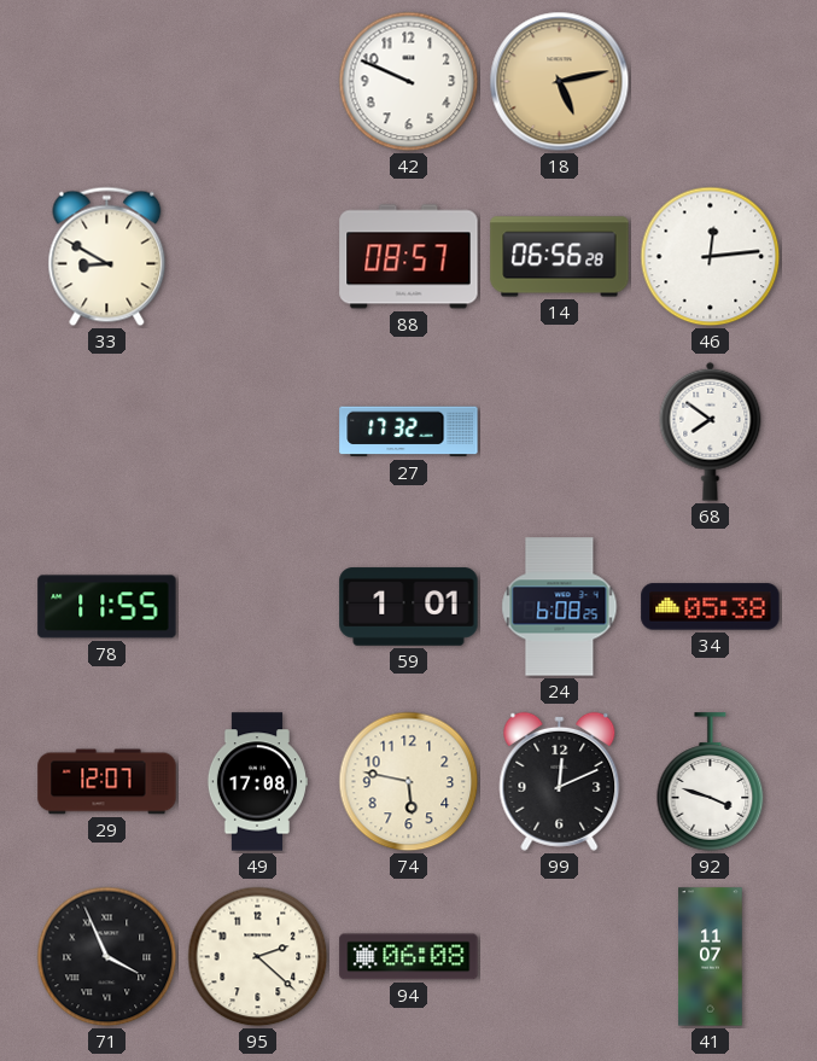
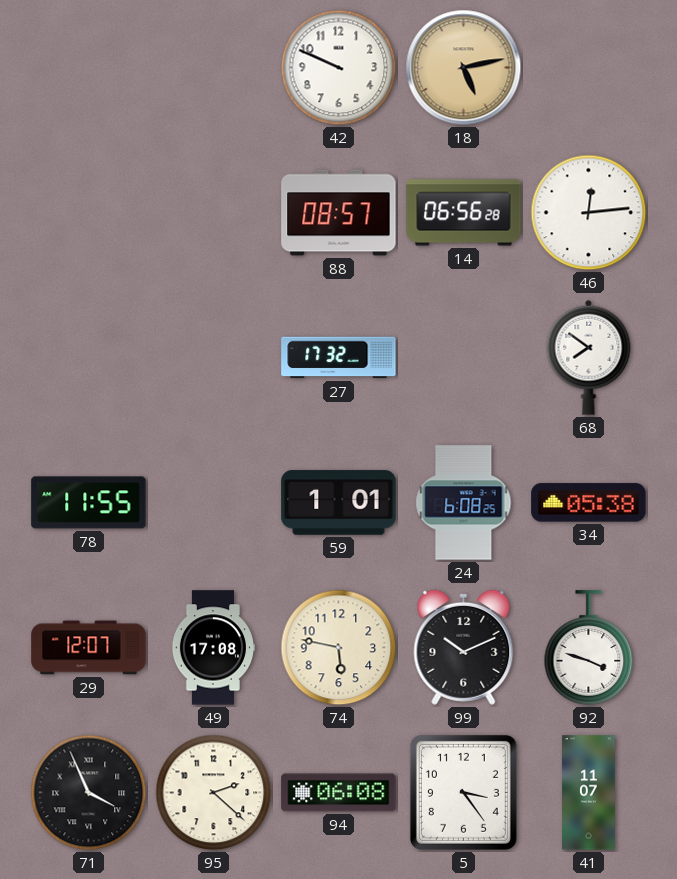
33: 8:50 -> none
99: 12:11 -> 10:11
5: none -> 3:24
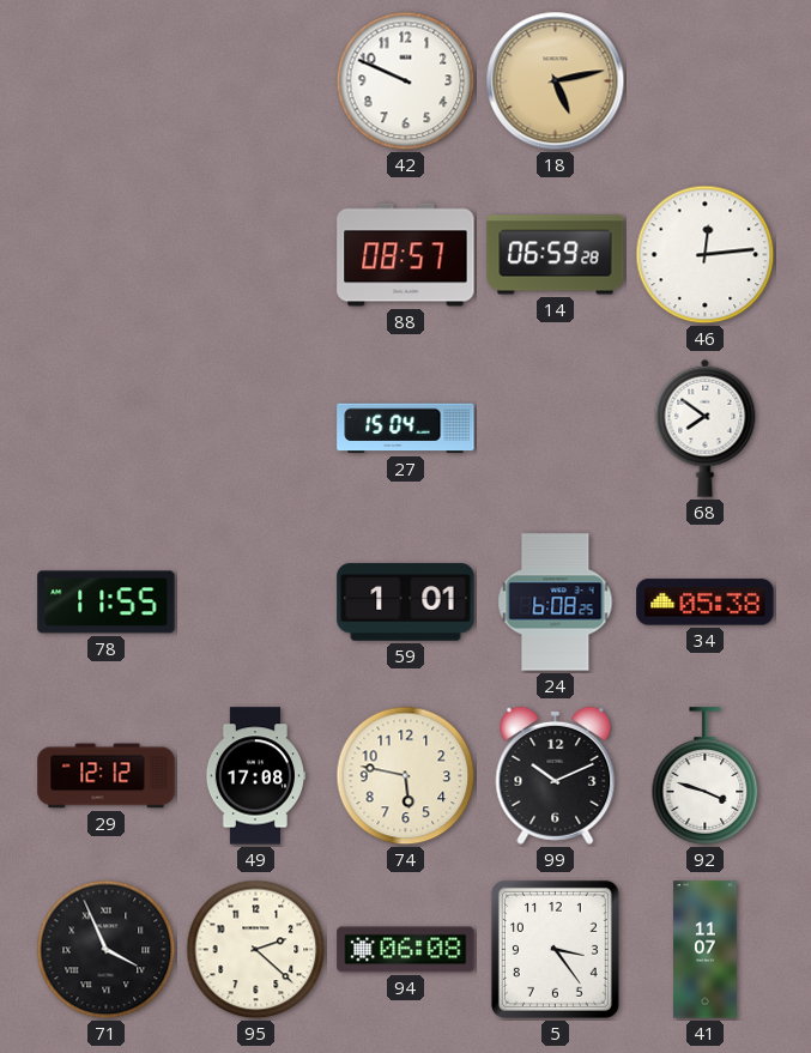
14: 06:56 -> 06:59
27: 17:32 -> 15:04
29: 12:07 -> 12:12
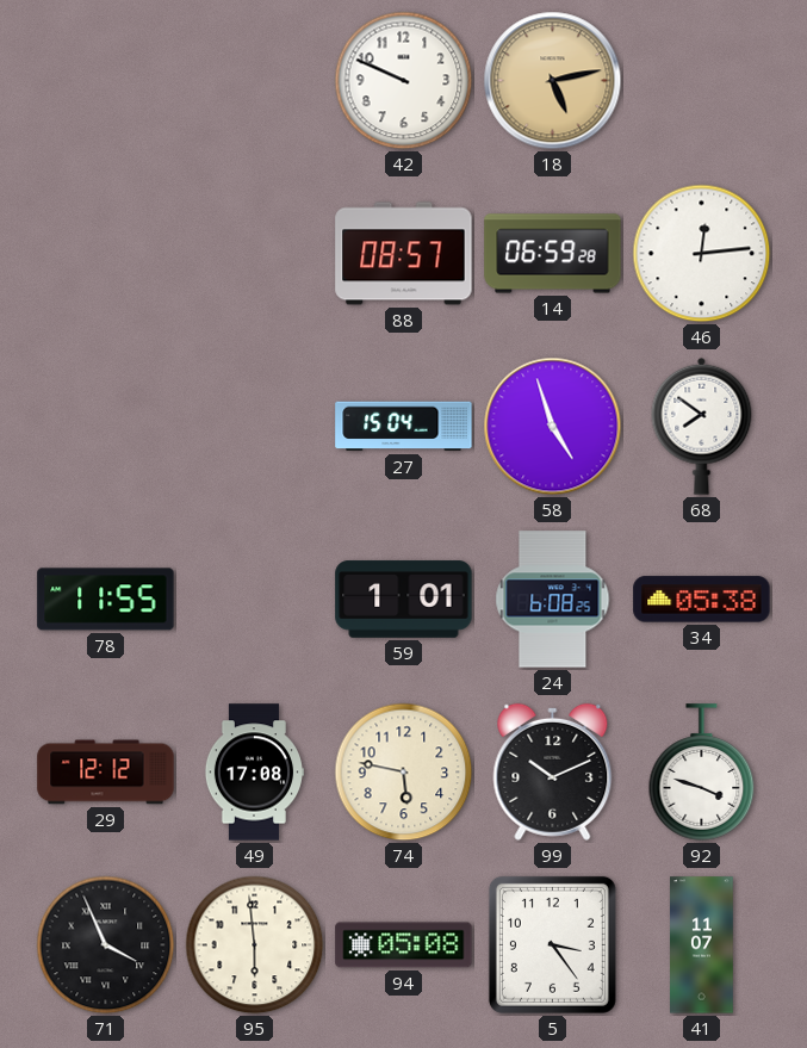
58: none -> 4:57
95: 2:22 -> 5:59
94: 06:08 -> 05:08
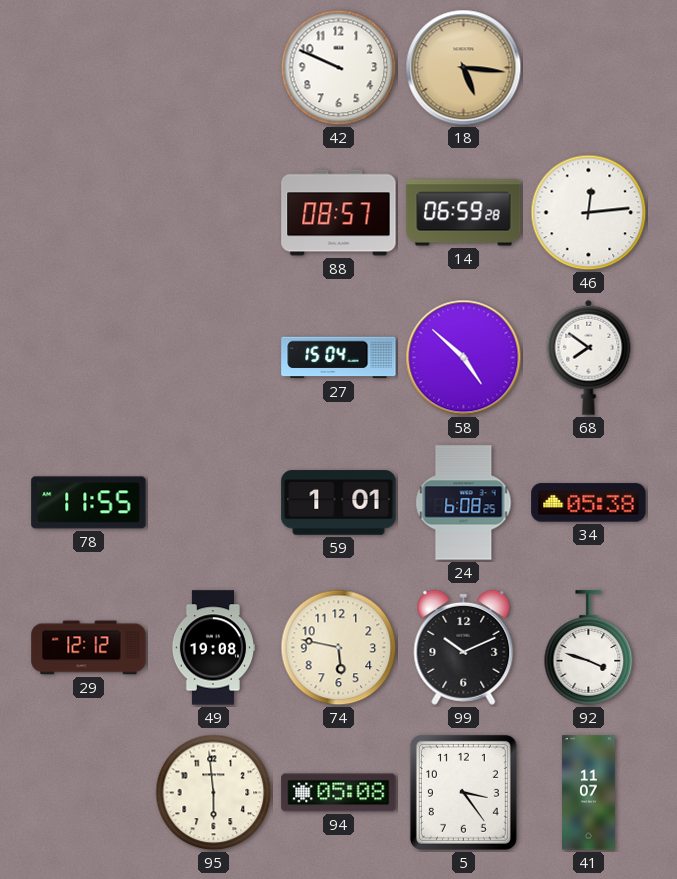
18: 5:13 -> 5:16
58: 4:57 -> 4:52
49: 17:08 -> 19:08
71: 3:56 -> none
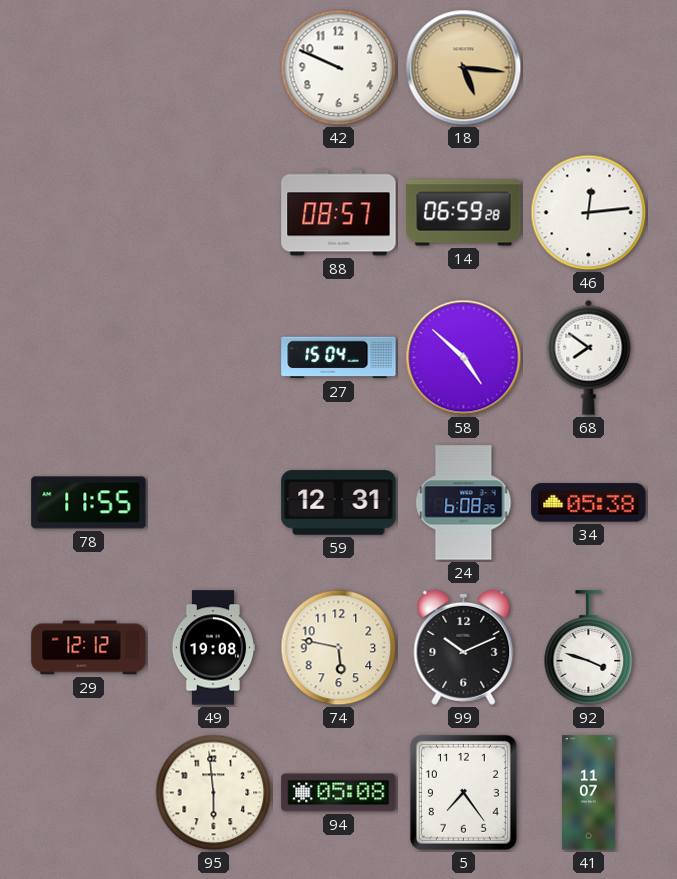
59: 1:01 -> 12:31
5: 3:24 -> 7:24
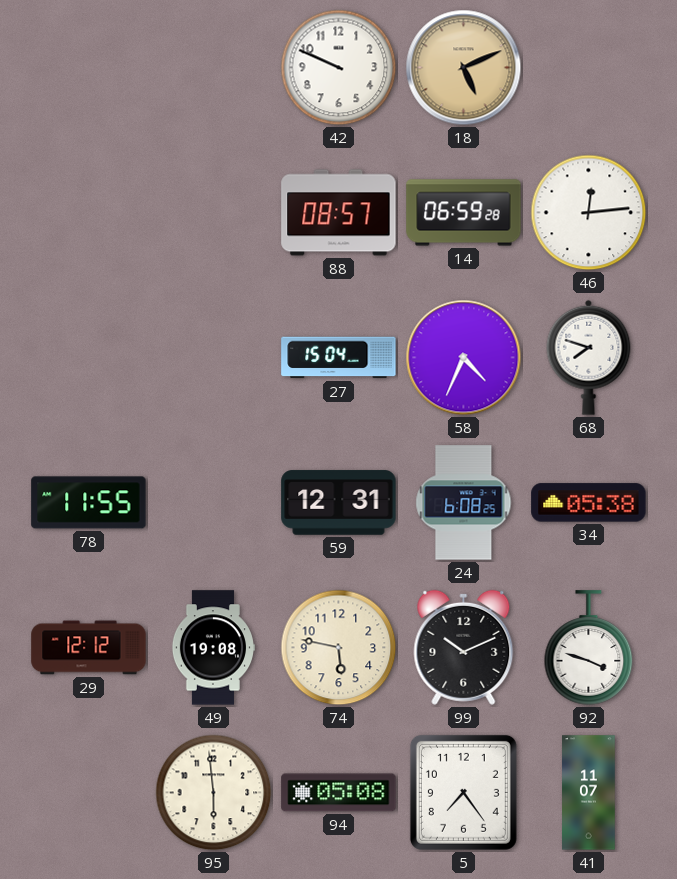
18: 5:16 -> 5:11
58: 4:52 -> 4:34
68: 7:51 -> 7:48
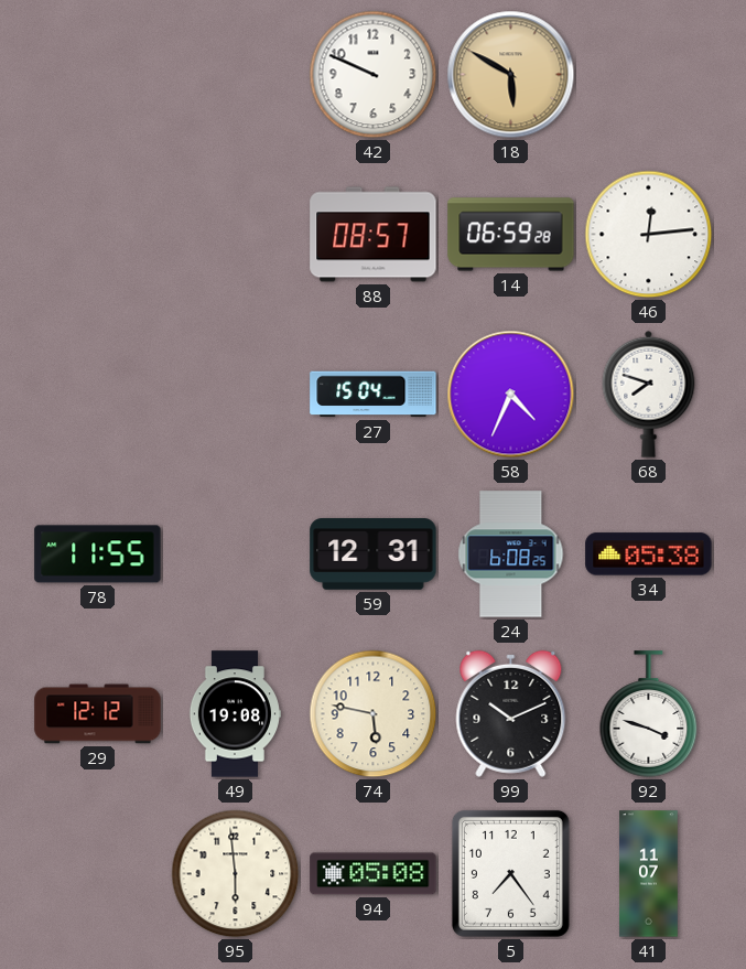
18: 5:11 -> 5:50
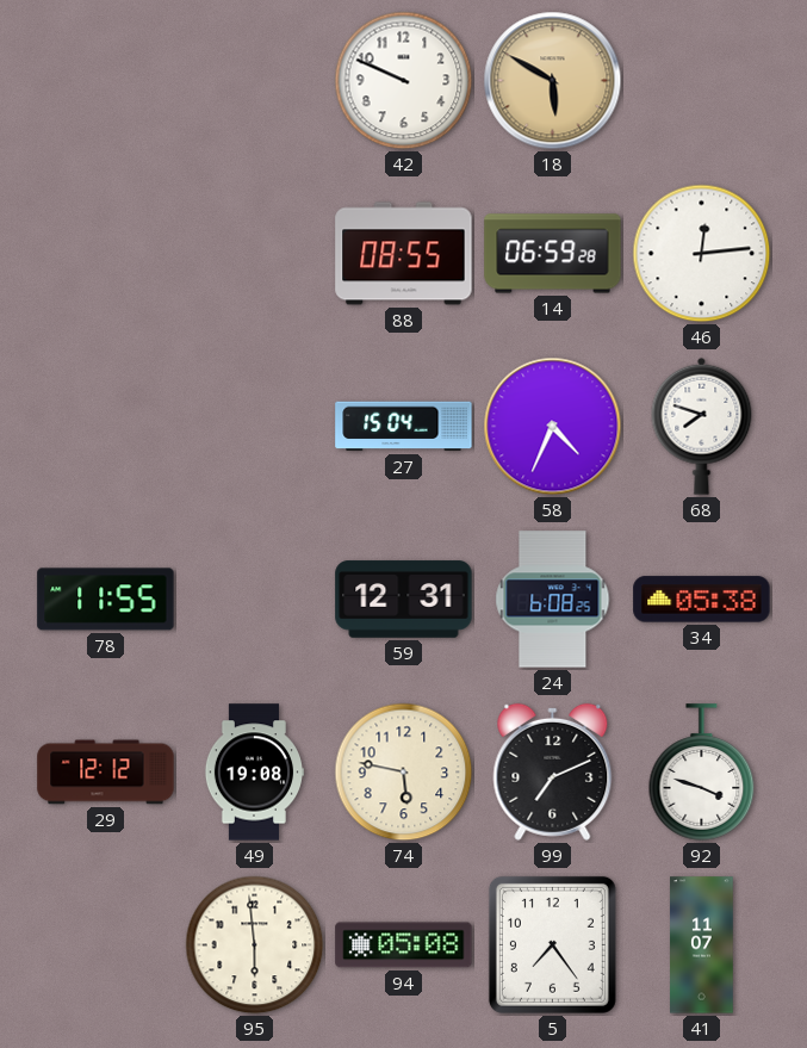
88: 08:57 -> 08:55
99: 10:11 -> 7:11
